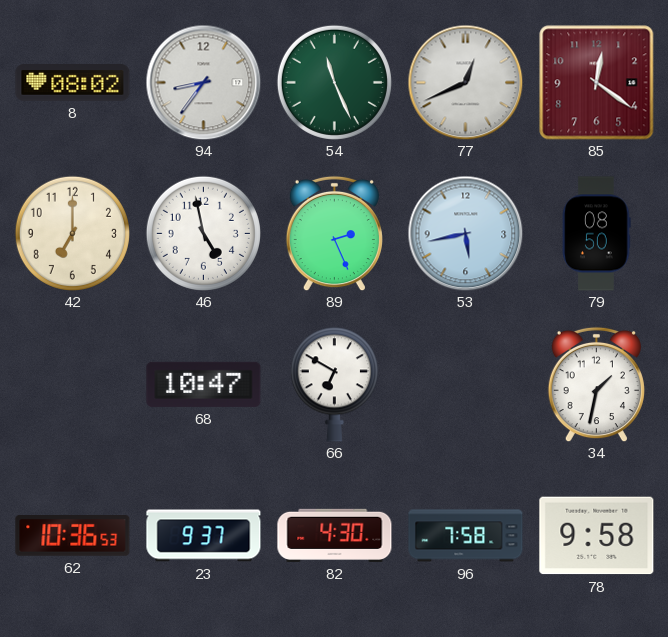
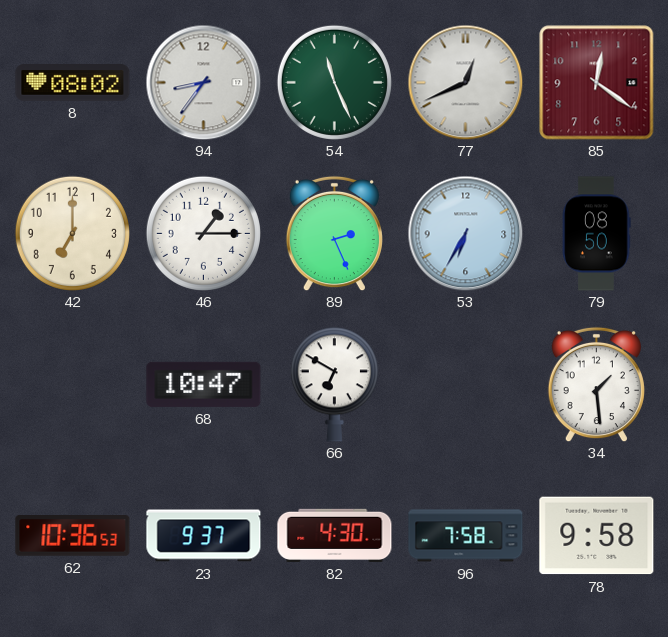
46: 4:58 -> 1:15
53: 5:43 -> 6:35
34: 1:32 -> 1:29
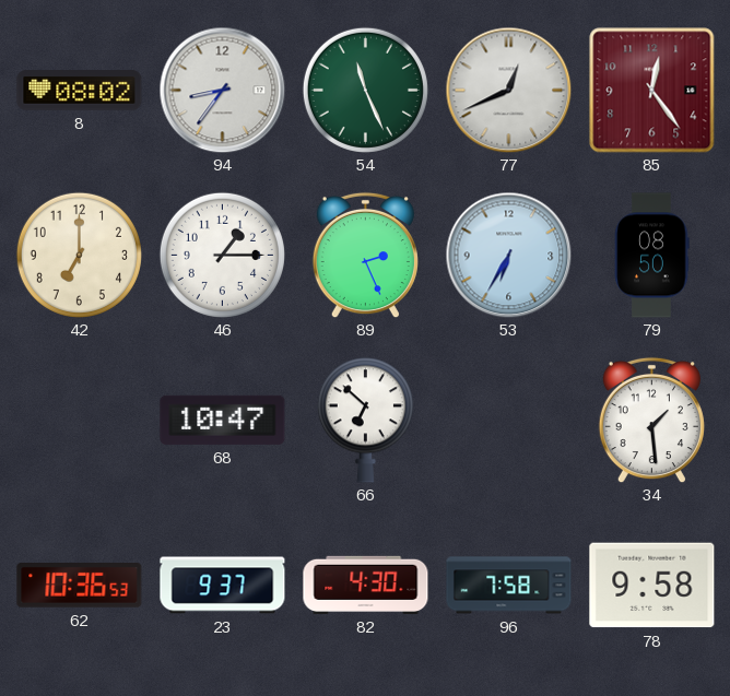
85: 12:21 -> 12:24
66: 6:50 -> 6:52
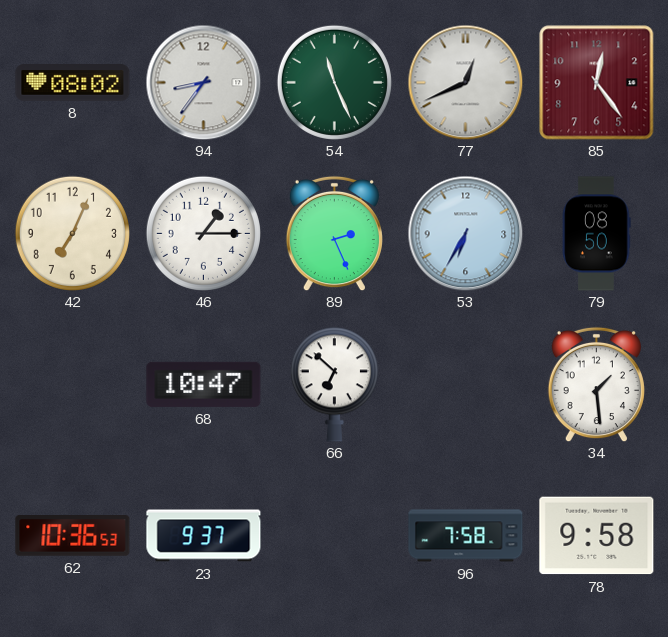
42: 7:00 -> 7:04
82: 4:30 -> none
